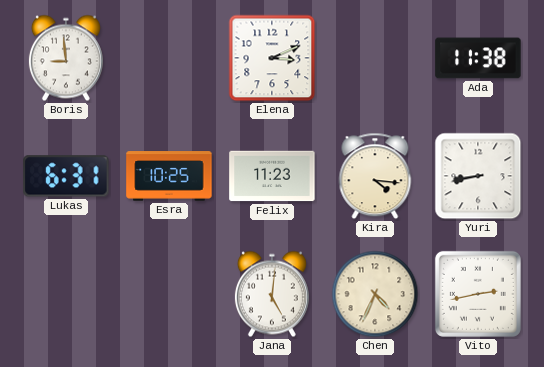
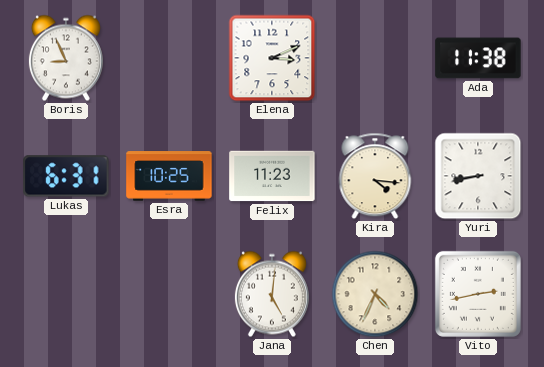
Boris: 8:59 -> 8:56
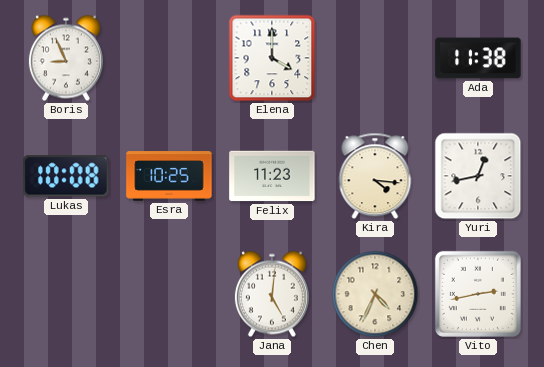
Elena: 3:11 -> 4:00
Lukas: 6:31 -> 10:08
Yuri: 8:43 -> 12:43
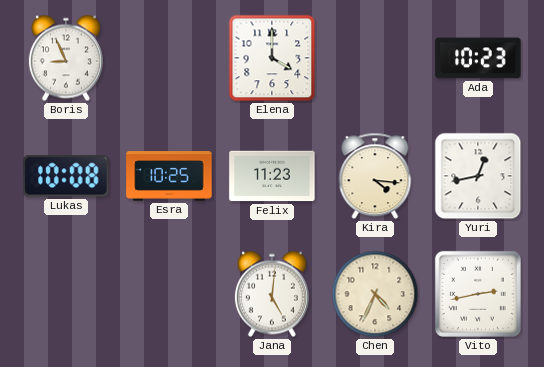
Ada: 11:38 -> 10:23
